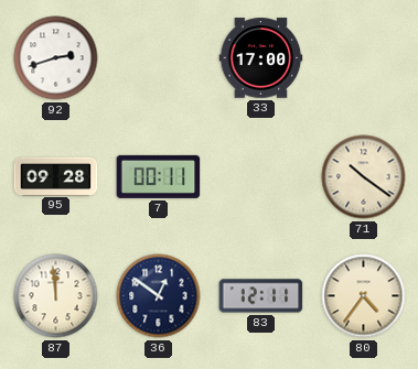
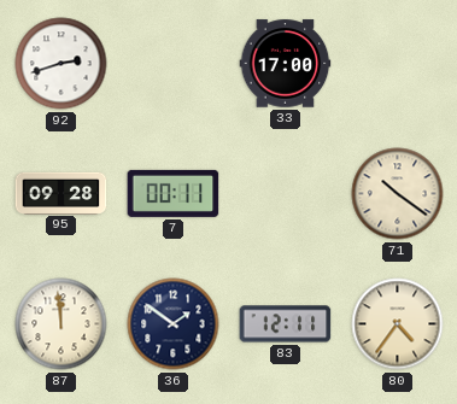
36: 12:51 -> 1:51
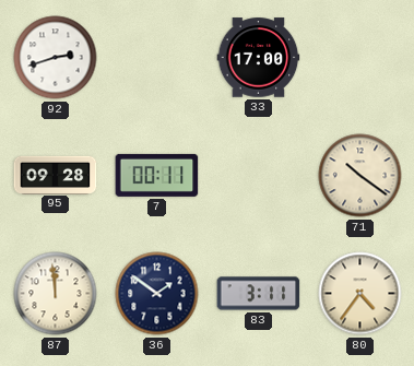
83: 12:11 -> 3:11
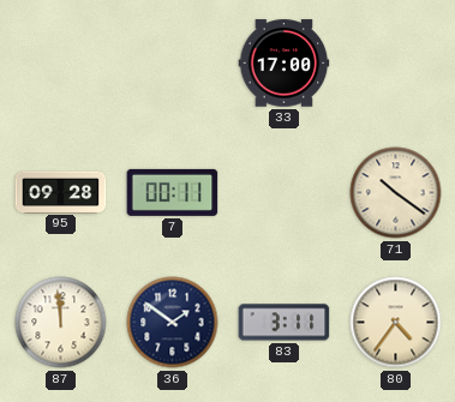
92: 2:42 -> none
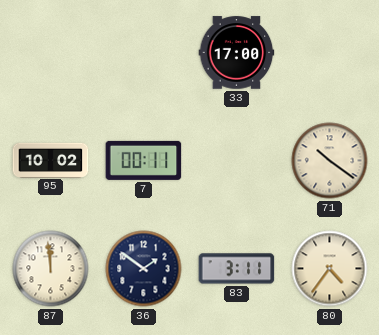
95: 09:28 -> 10:02
